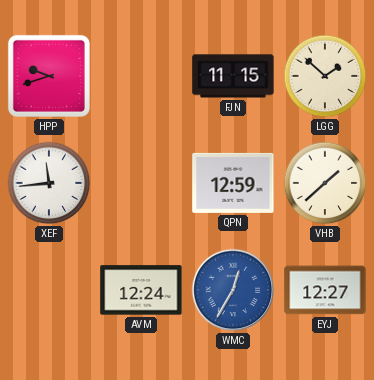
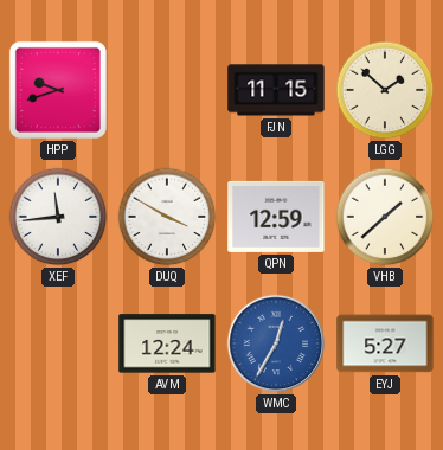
DUQ: none -> 3:50
EYJ: 12:27 -> 5:27
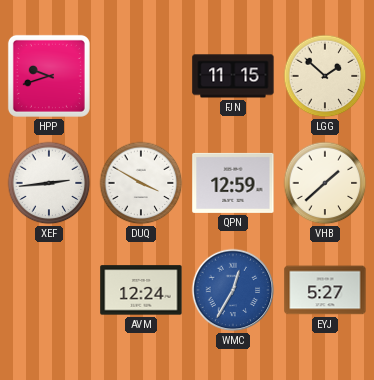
XEF: 11:44 -> 2:44
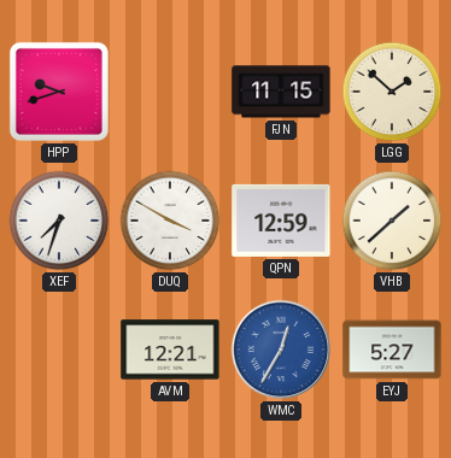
XEF: 2:44 -> 7:33
AVM: 12:24 -> 12:21
